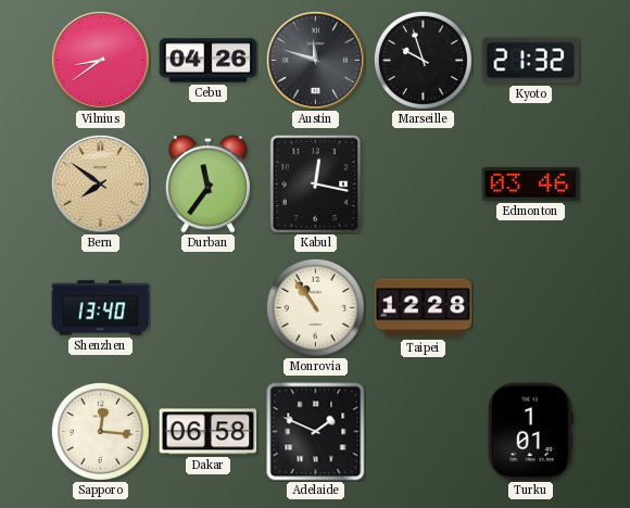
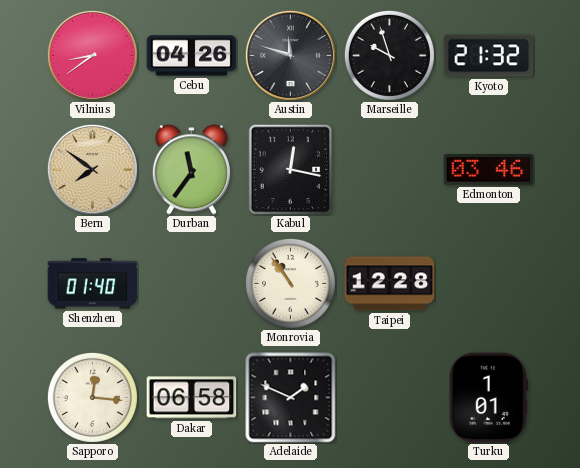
Shenzhen: 13:40 -> 01:40
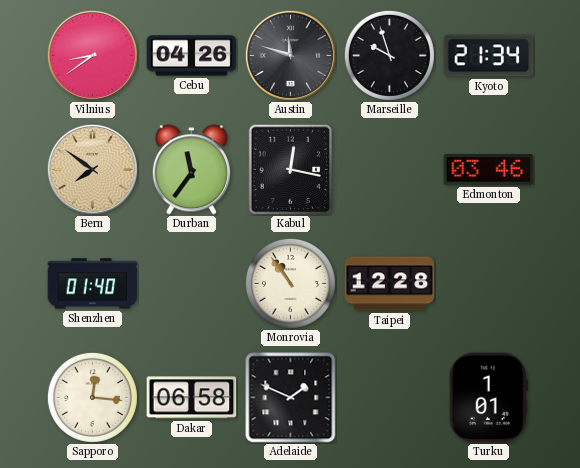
Kyoto: 21:32 -> 21:34
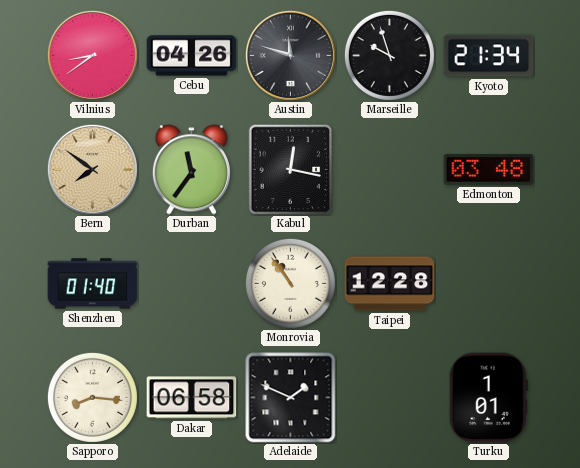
Edmonton: 03:46 -> 03:48
Sapporo: 12:16 -> 8:16
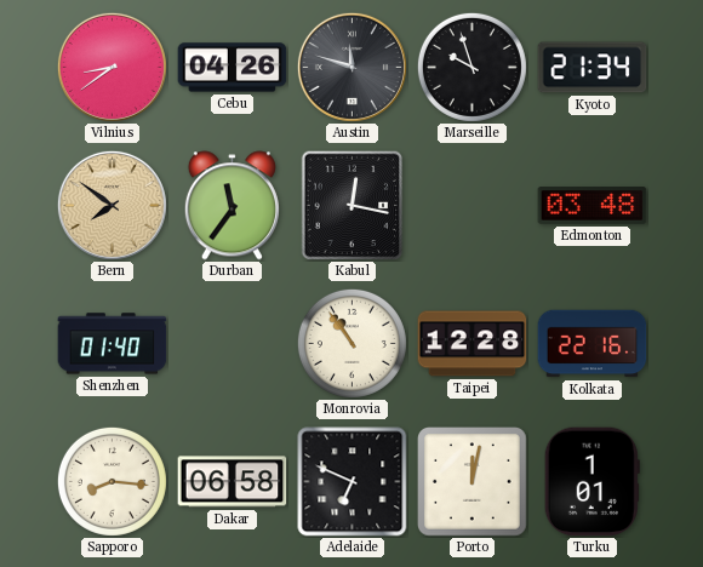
Kolkata: none -> 22:16
Adelaide: 1:49 -> 6:49
Porto: none -> 12:02
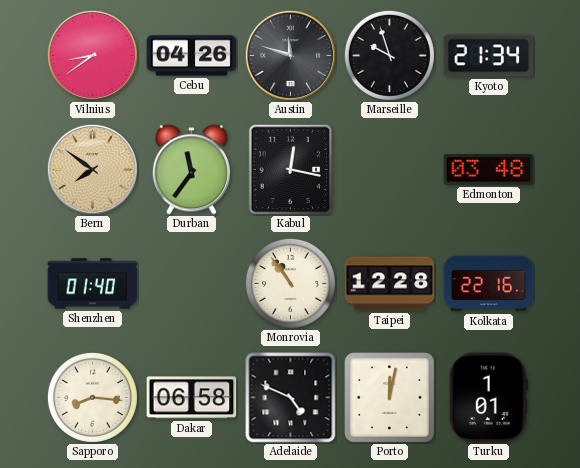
Adelaide: 6:49 -> 4:49
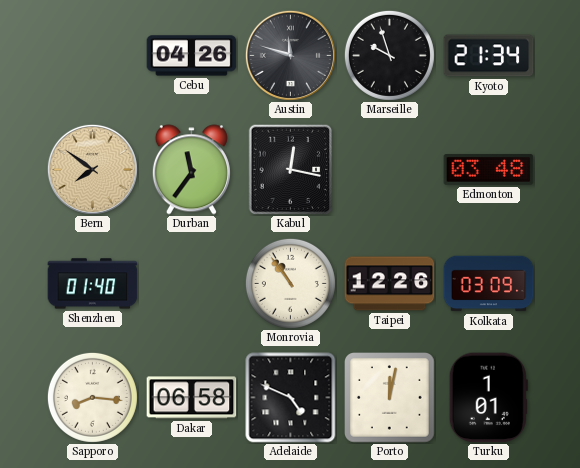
Vilnius: 8:39 -> none
Taipei: 12:28 -> 12:26
Kolkata: 22:16 -> 03:09
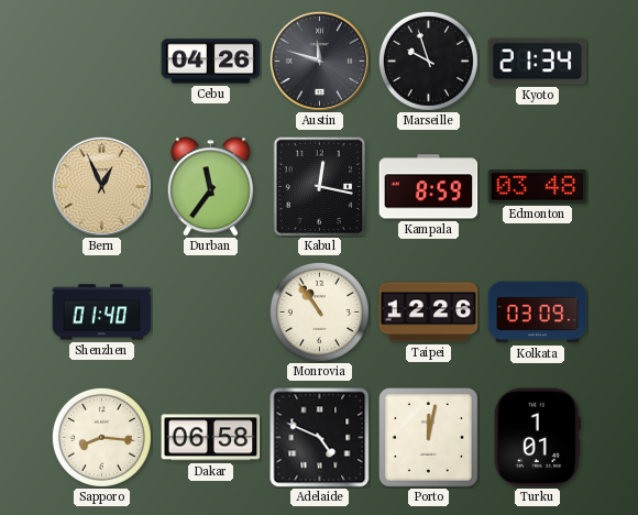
Bern: 7:51 -> 12:56
Kampala: none -> 8:59
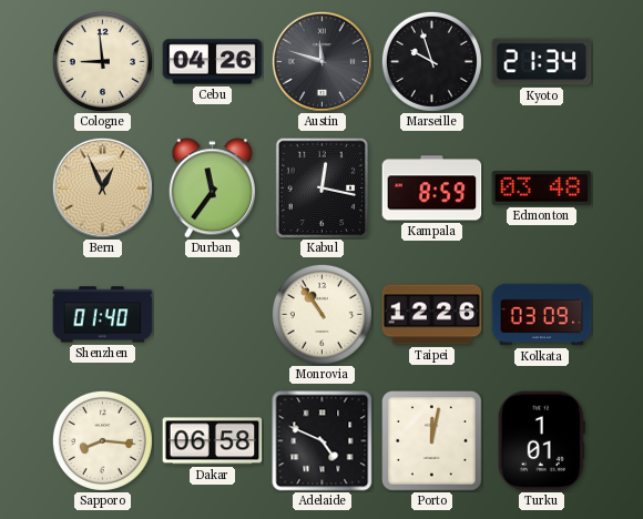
Cologne: none -> 8:59
